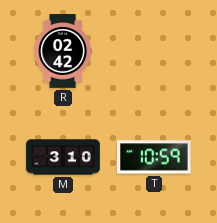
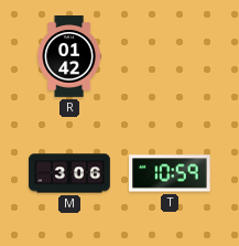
R: 02:42 -> 01:42
M: 3:10 -> 3:06
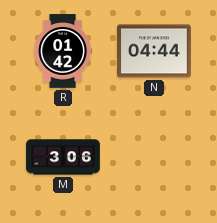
N: none -> 04:44
T: 10:59 -> none
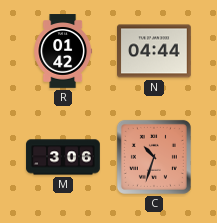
C: none -> 10:33
